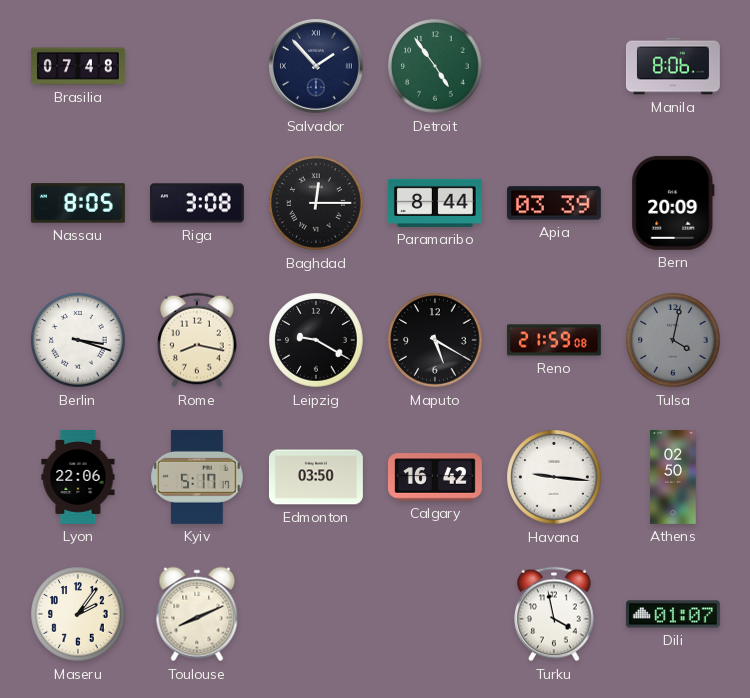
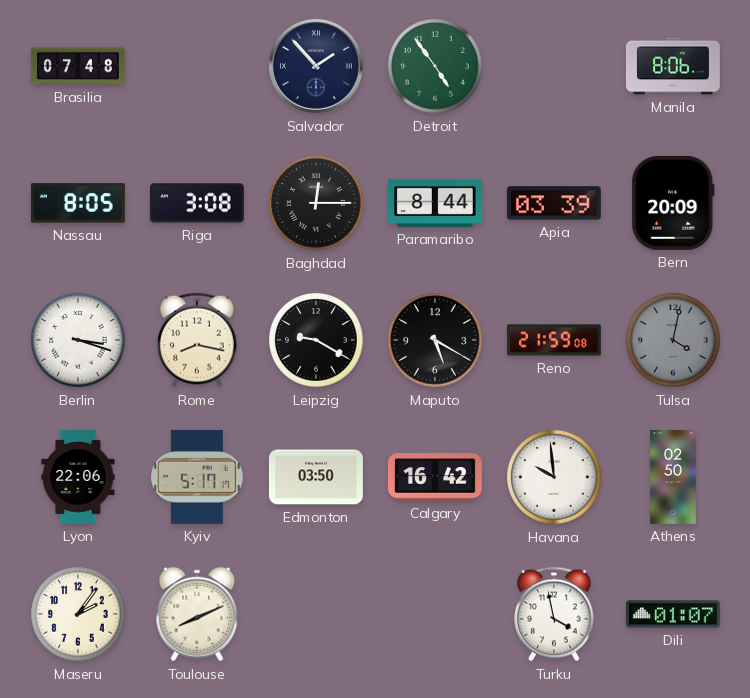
Havana: 9:16 -> 9:59
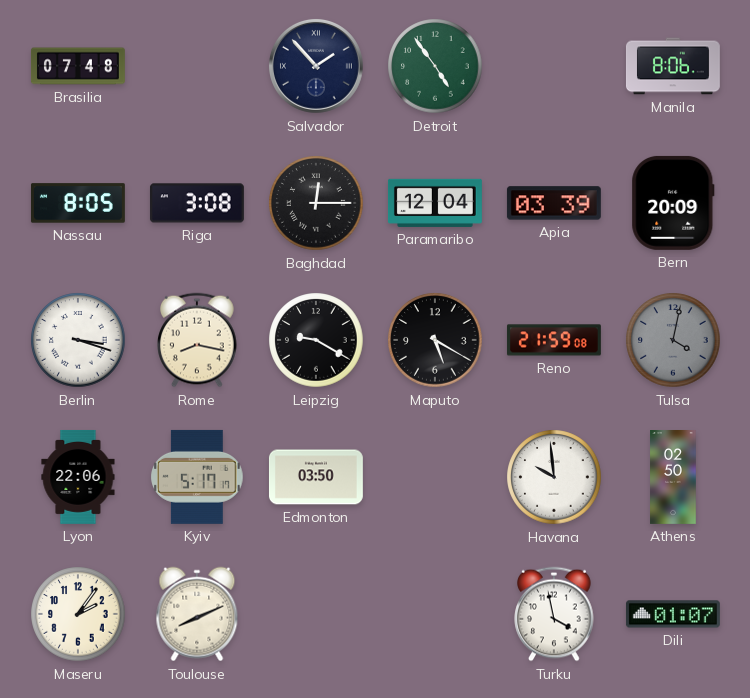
Paramaribo: 8:44 -> 12:04
Calgary: 16:42 -> none
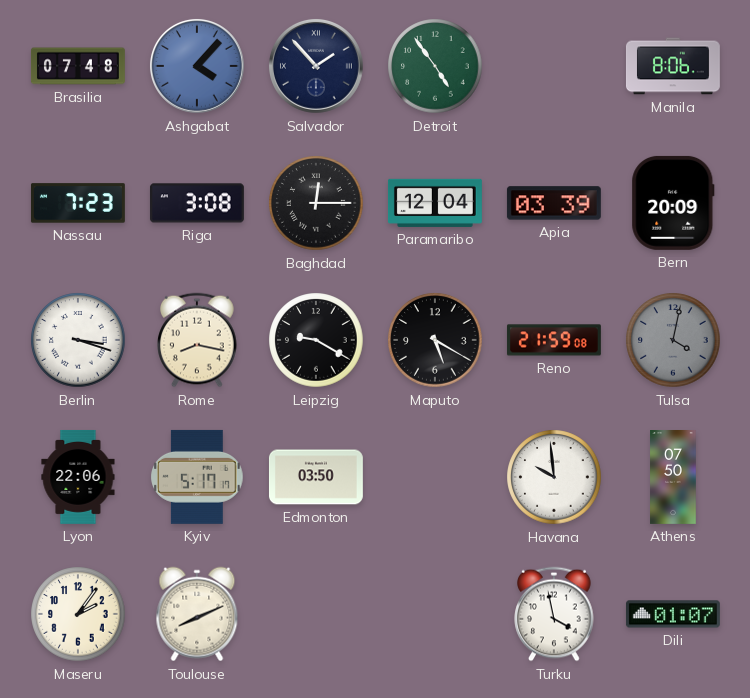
Ashgabat: none -> 4:07
Nassau: 8:05 -> 7:23
Athens: 02:50 -> 07:50
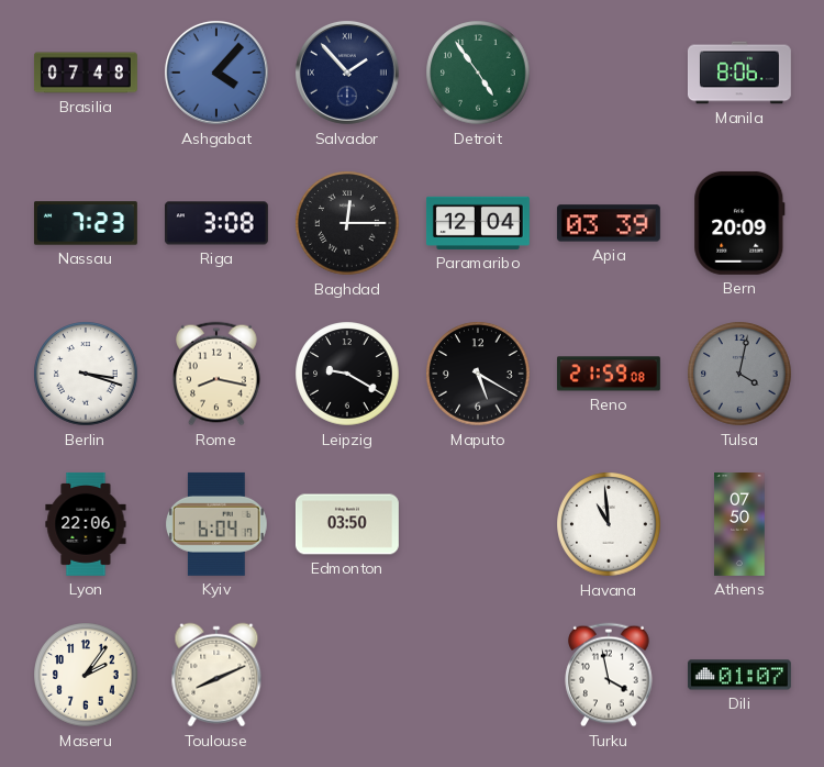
Kyiv: 5:17 -> 6:04
Havana: 9:59 -> 10:59
